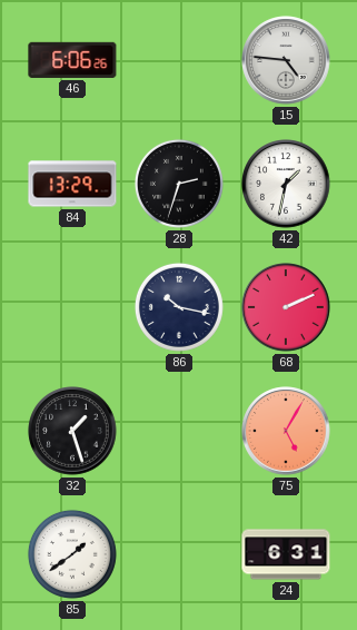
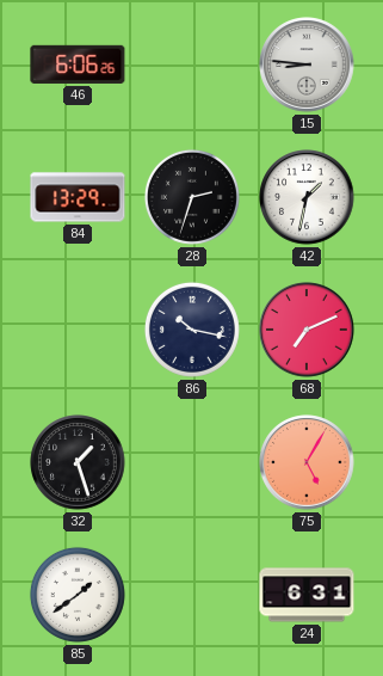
15: 4:46 -> 8:46
68: 2:11 -> 7:11
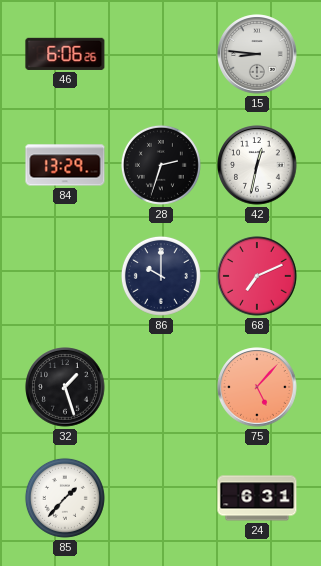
42: 1:32 -> 12:32
86: 10:17 -> 10:00
75: 5:05 -> 5:07
85: 1:39 -> 1:37
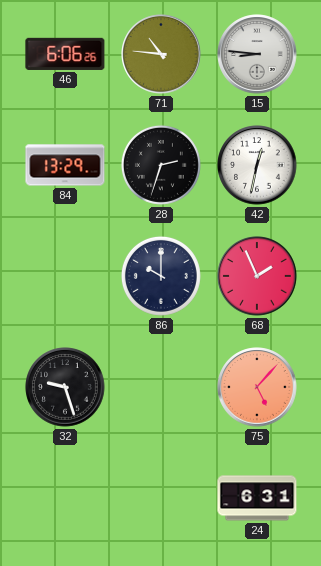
71: none -> 10:46
68: 7:11 -> 1:56
32: 1:27 -> 9:27
85: 1:37 -> none
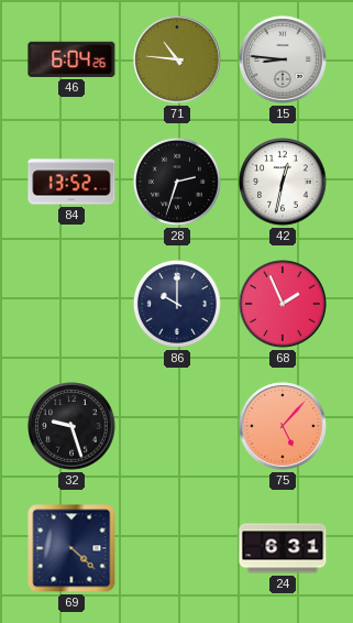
46: 6:06 -> 6:04
84: 13:29 -> 13:52
69: none -> 4:22
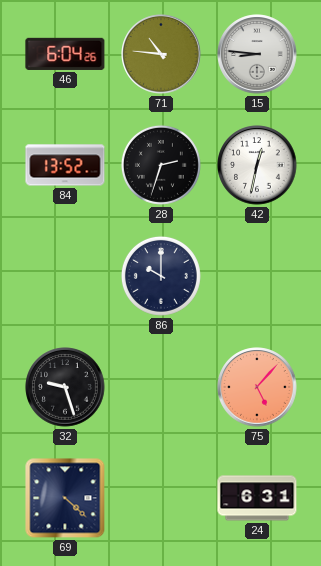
68: 1:56 -> none
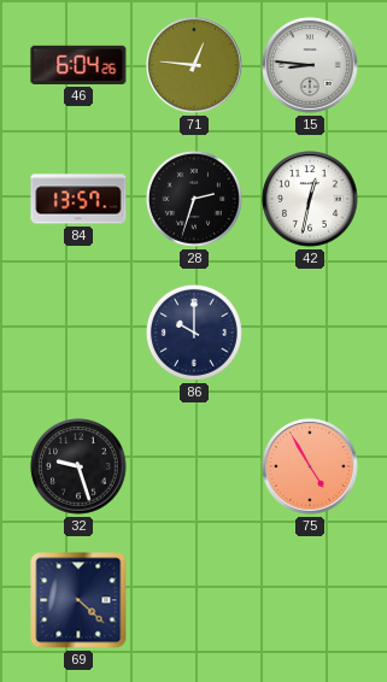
71: 10:46 -> 12:46
84: 13:52 -> 13:57
75: 5:07 -> 4:55
24: 6:31 -> none
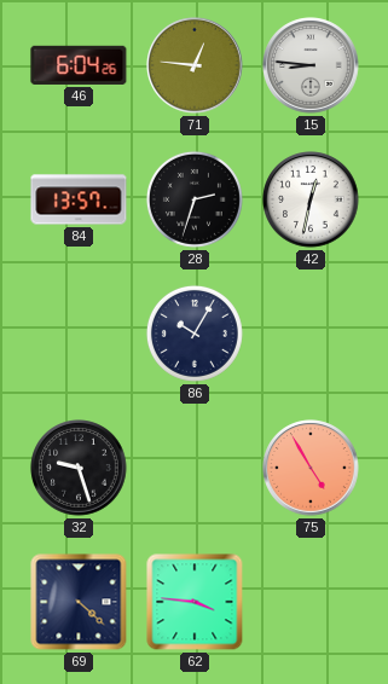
86: 10:00 -> 10:05
62: none -> 3:46
